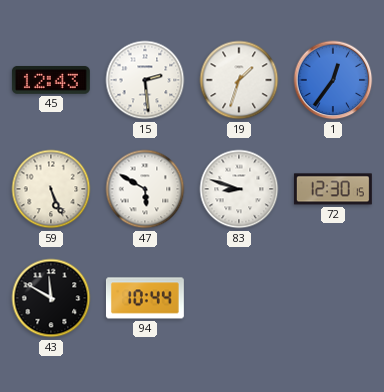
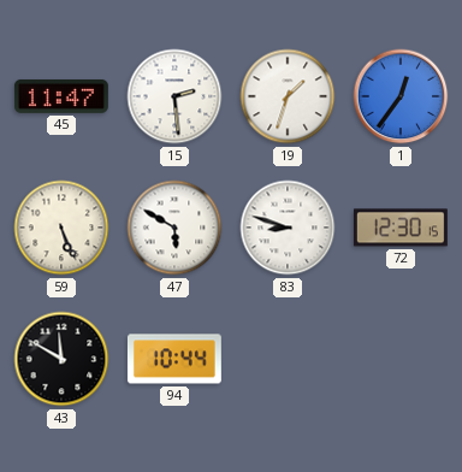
45: 12:43 -> 11:47
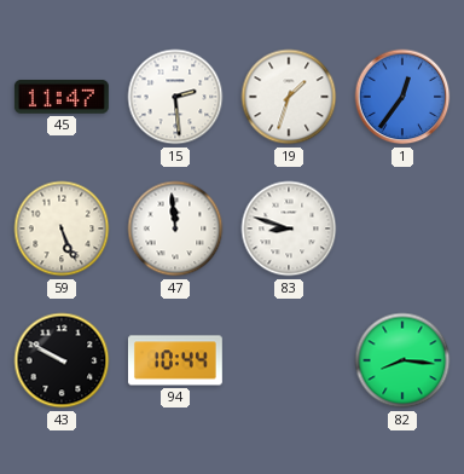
47: 5:50 -> 11:59
72: 12:30 -> none
43: 11:50 -> 9:50
82: none -> 8:16
